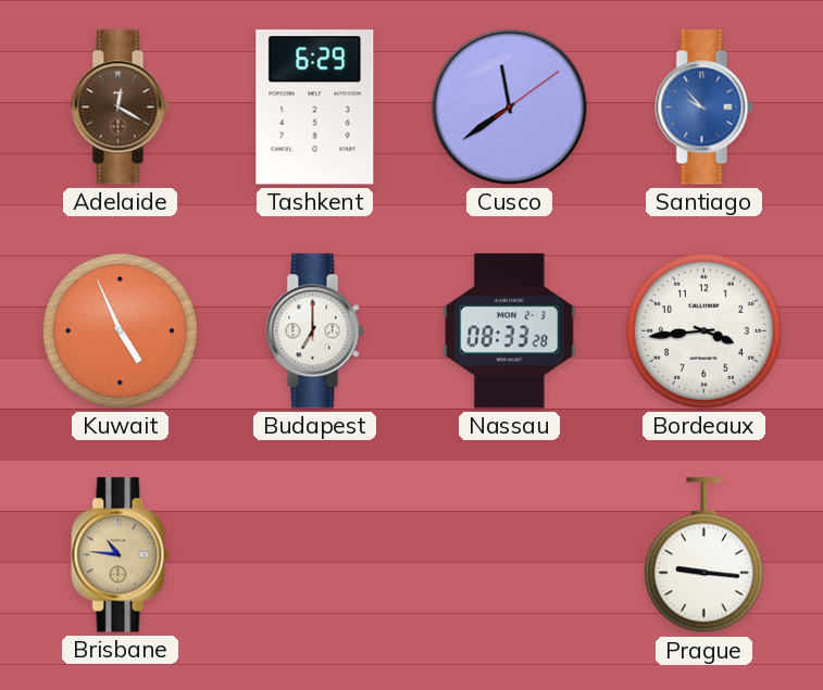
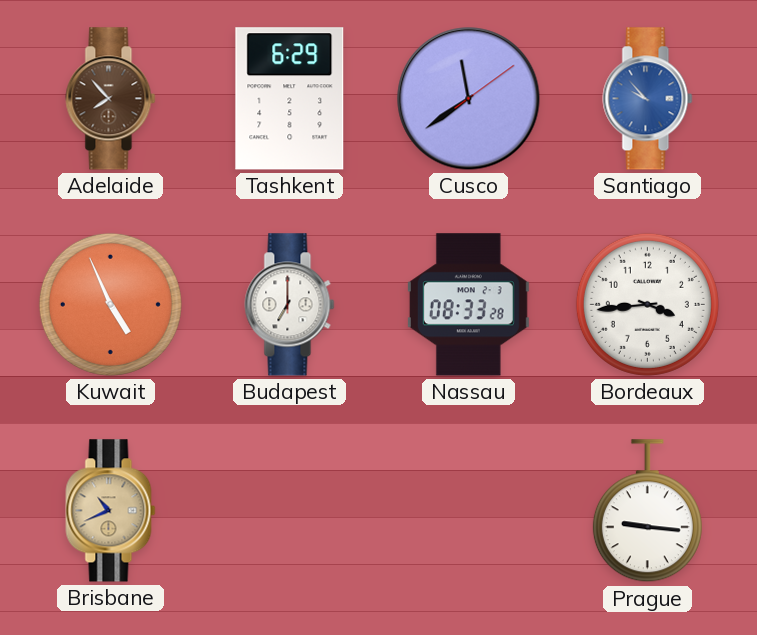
Adelaide: 12:20 -> 7:53
Brisbane: 10:46 -> 10:41
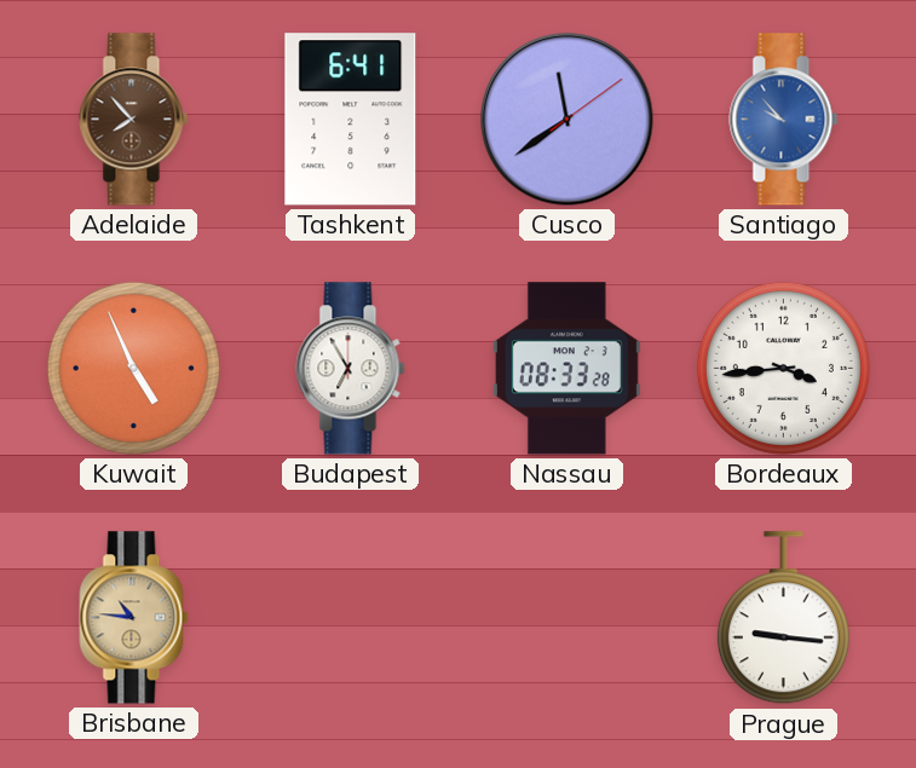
Tashkent: 6:29 -> 6:41
Budapest: 7:00 -> 6:55
Brisbane: 10:41 -> 10:46
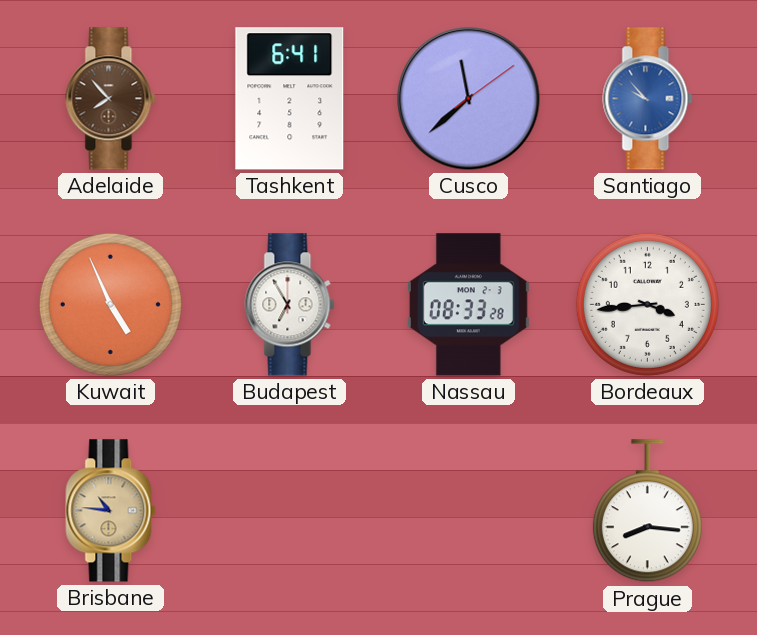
Cusco: 11:39 -> 11:38
Prague: 9:16 -> 8:16
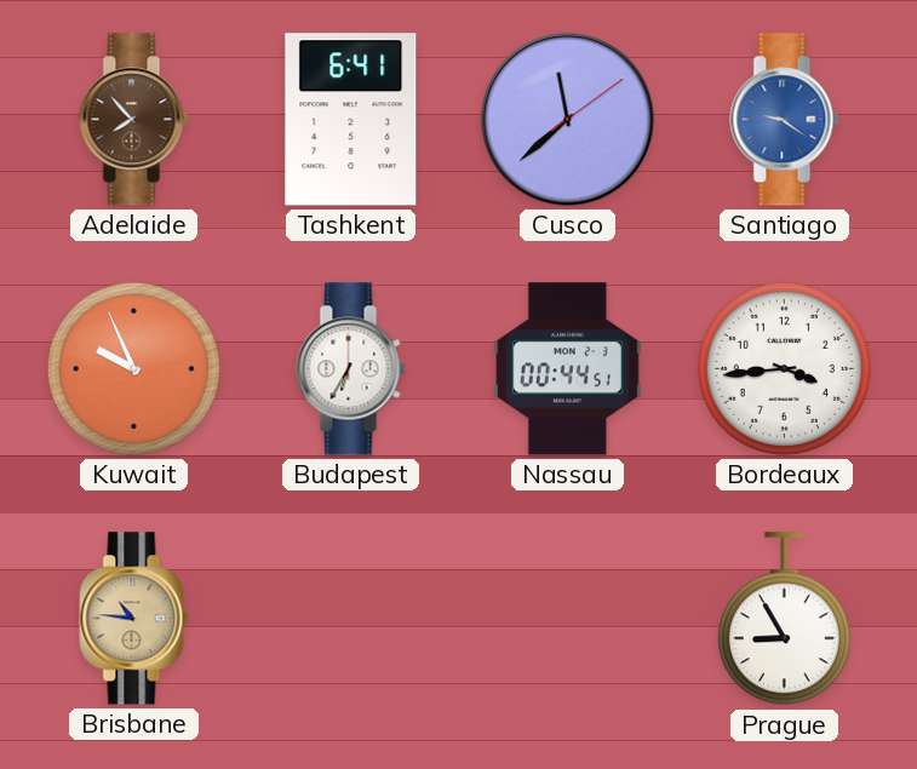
Santiago: 9:53 -> 9:21
Kuwait: 4:56 -> 9:56
Budapest: 6:55 -> 6:35
Nassau: 08:33 -> 00:44
Prague: 8:16 -> 8:55
